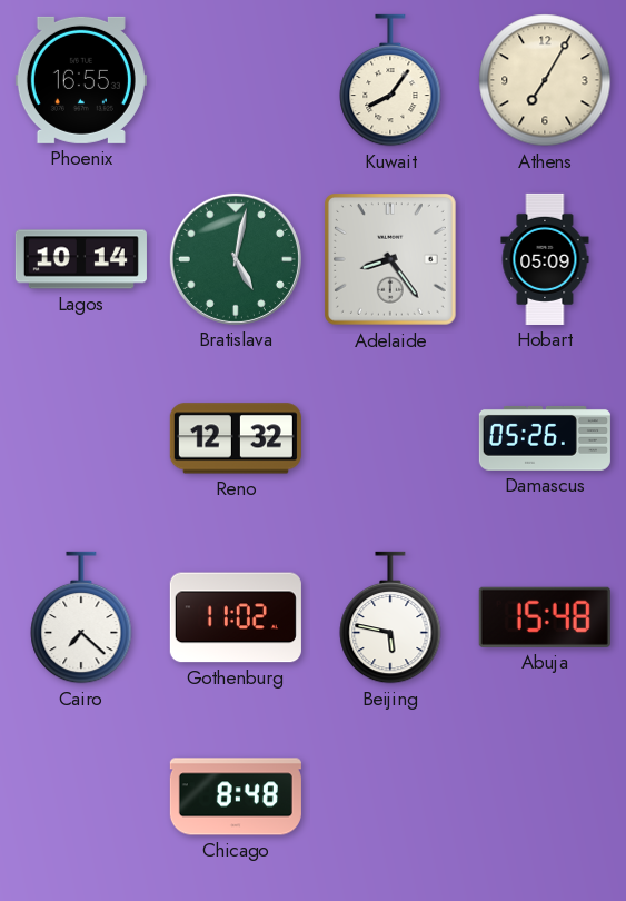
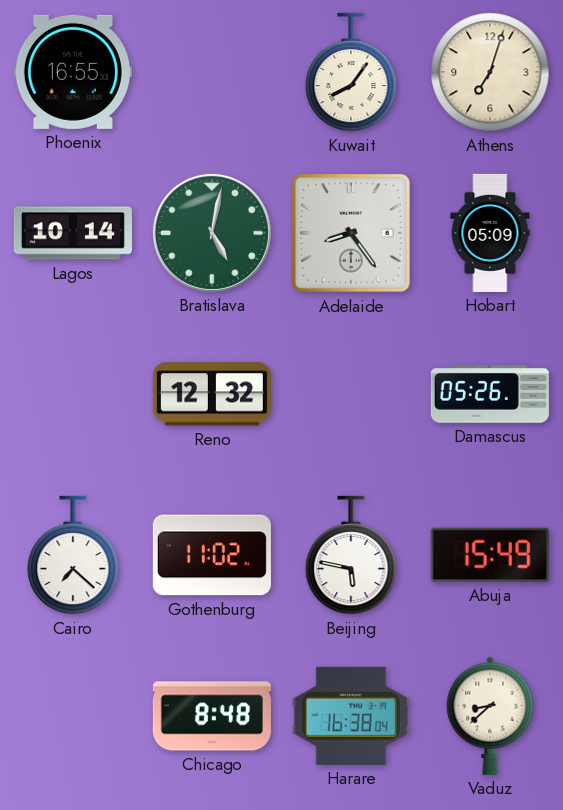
Athens: 7:05 -> 7:03
Abuja: 15:48 -> 15:49
Harare: none -> 16:38
Vaduz: none -> 8:38
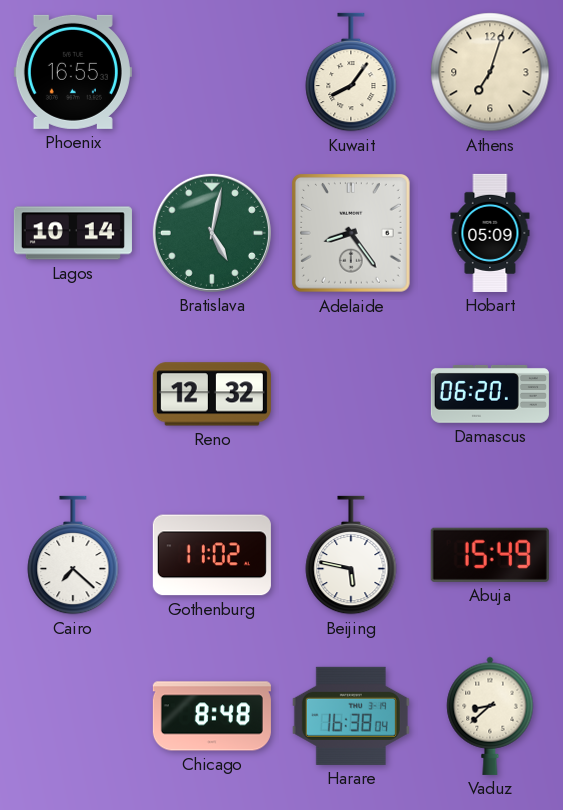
Damascus: 05:26 -> 06:20
